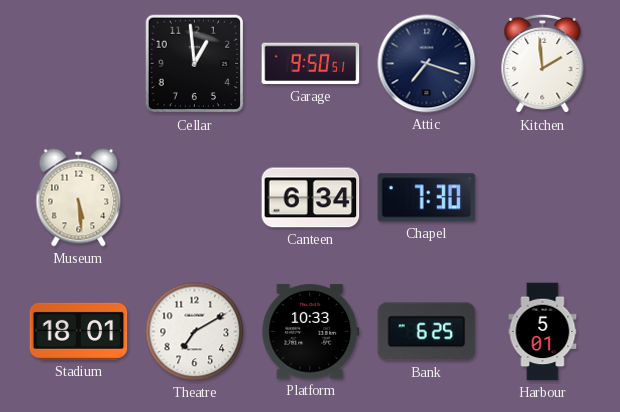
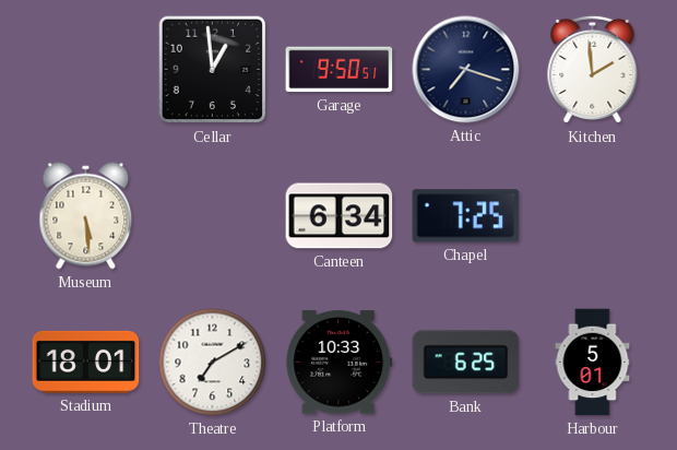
Chapel: 7:30 -> 7:25
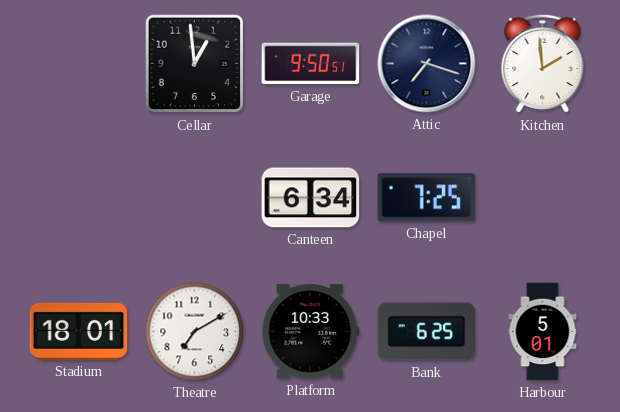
Museum: 5:29 -> none
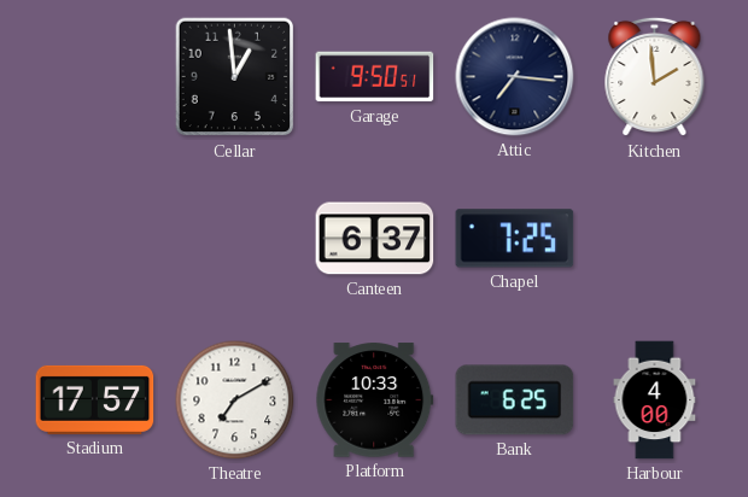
Attic: 7:18 -> 7:16
Canteen: 6:34 -> 6:37
Stadium: 18:01 -> 17:57
Harbour: 5:01 -> 4:00
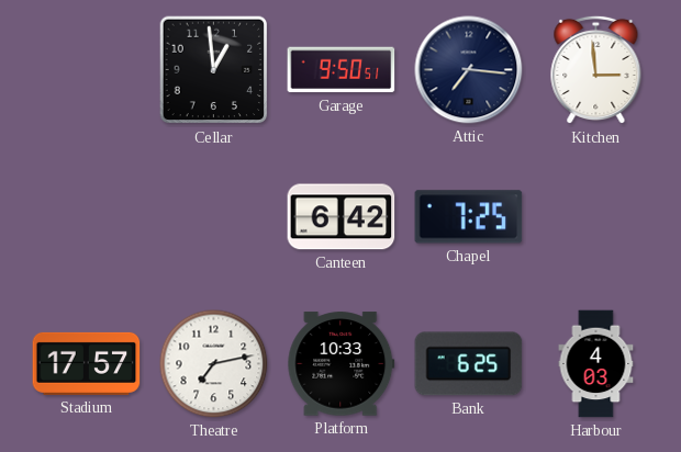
Kitchen: 1:59 -> 2:59
Canteen: 6:37 -> 6:42
Theatre: 7:10 -> 7:13
Harbour: 4:00 -> 4:03
